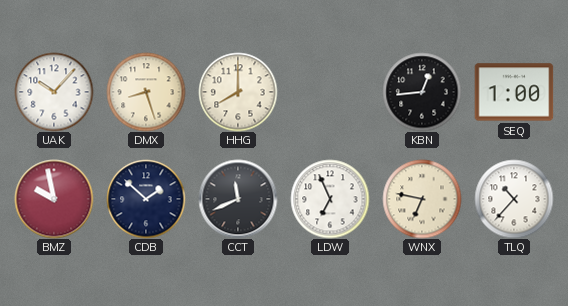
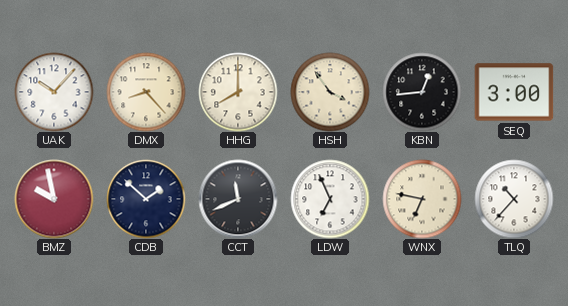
DMX: 8:27 -> 8:23
HSH: none -> 3:54
SEQ: 1:00 -> 3:00
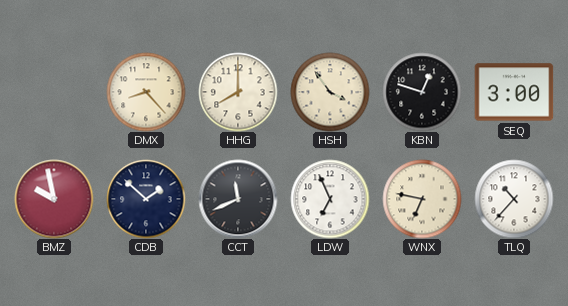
UAK: 10:07 -> none
KBN: 12:44 -> 12:48
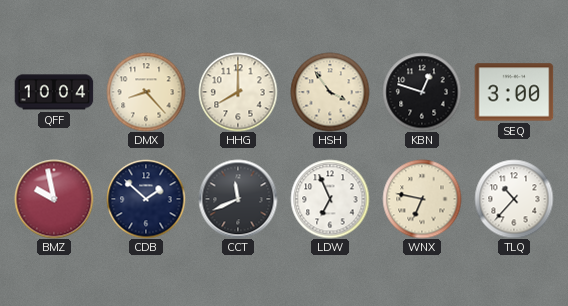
QFF: none -> 10:04
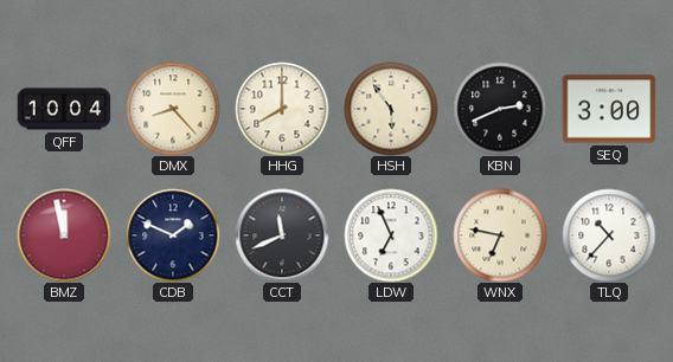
HSH: 3:54 -> 5:54
KBN: 12:48 -> 2:41
BMZ: 9:58 -> 11:58
CDB: 1:52 -> 1:49
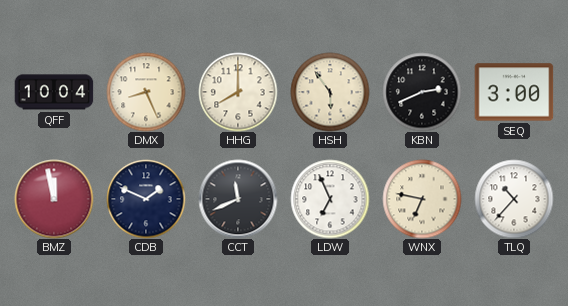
DMX: 8:23 -> 8:26
